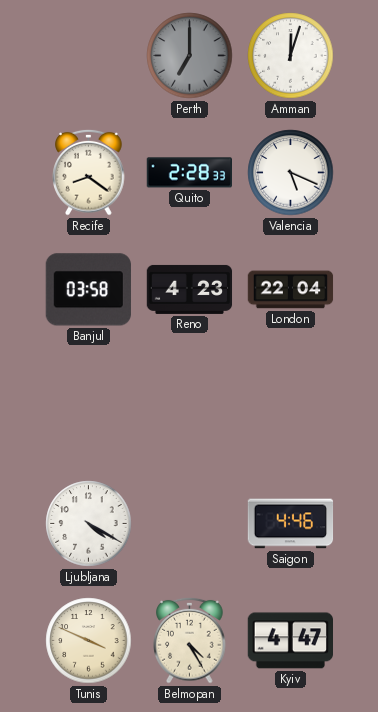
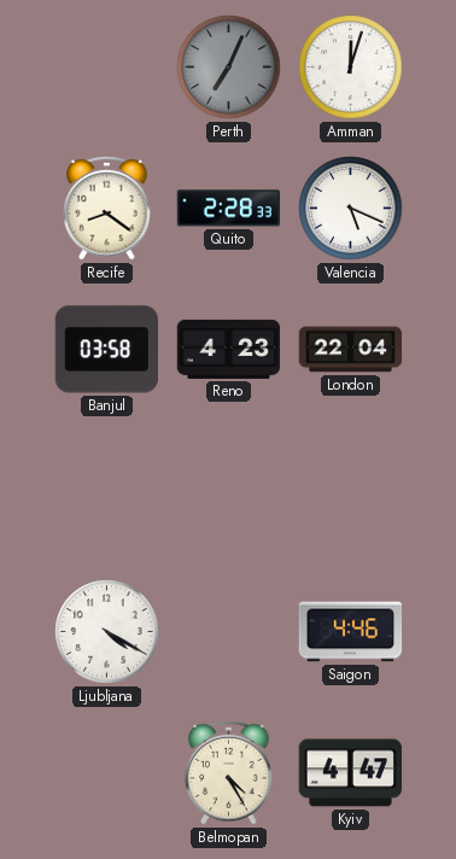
Perth: 7:00 -> 7:04
Tunis: 3:49 -> none
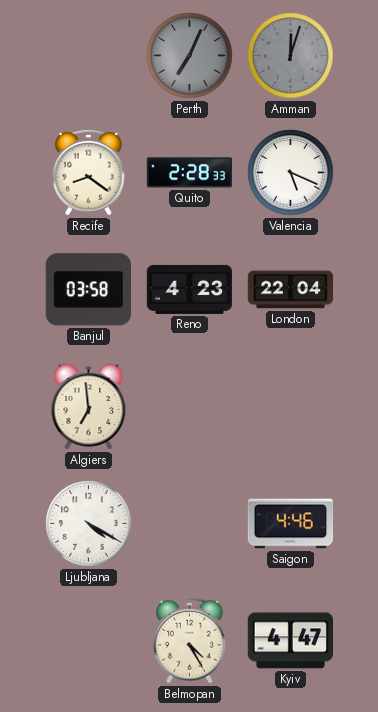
Amman dial: white -> grey
Algiers: none -> 6:59
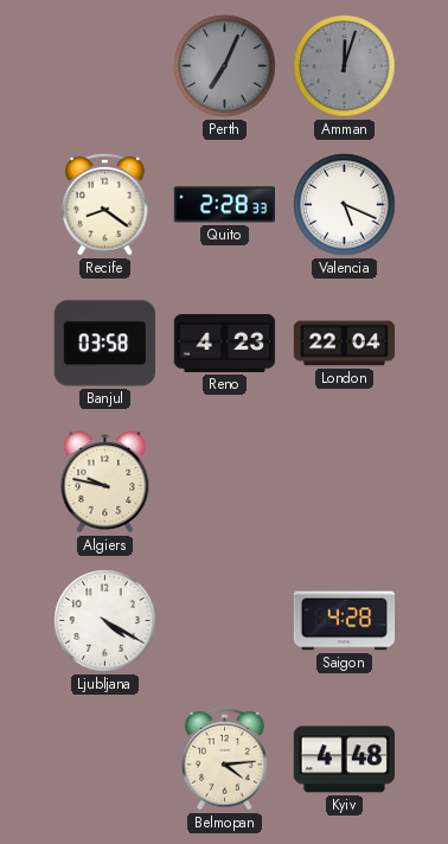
Algiers: 6:59 -> 9:47
Saigon: 4:46 -> 4:28
Belmopan: 4:25 -> 4:14
Kyiv: 4:47 -> 4:48
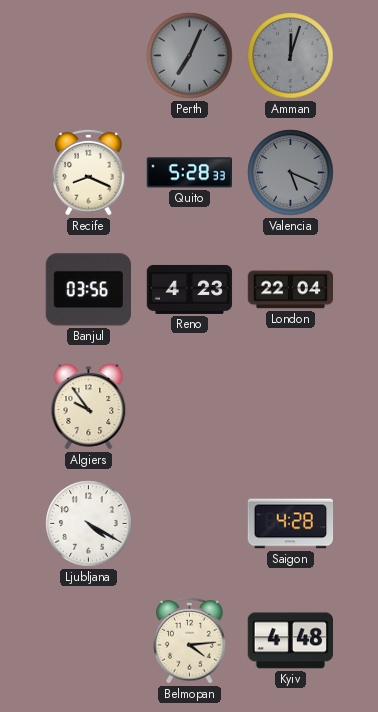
Recife: 8:21 -> 8:19
Quito: 2:28 -> 5:28
Valencia dial: white -> grey
Banjul: 03:58 -> 03:56
Algiers: 9:47 -> 9:54
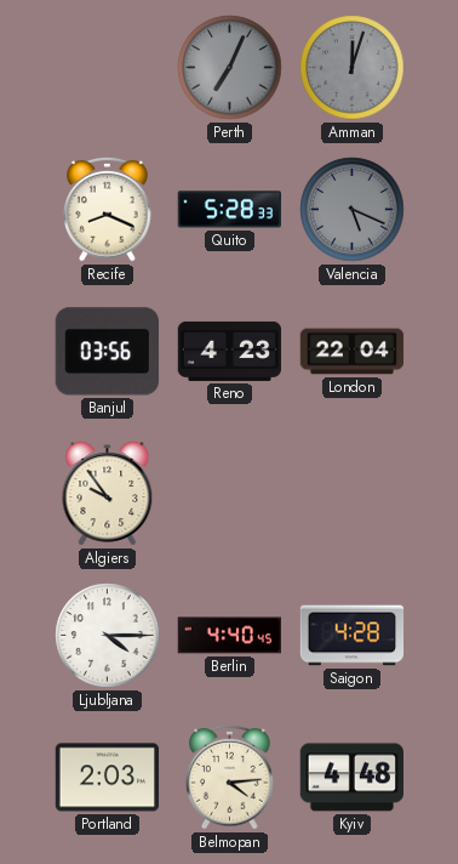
Ljubljana: 4:20 -> 4:15
Berlin: none -> 4:40
Portland: none -> 2:03
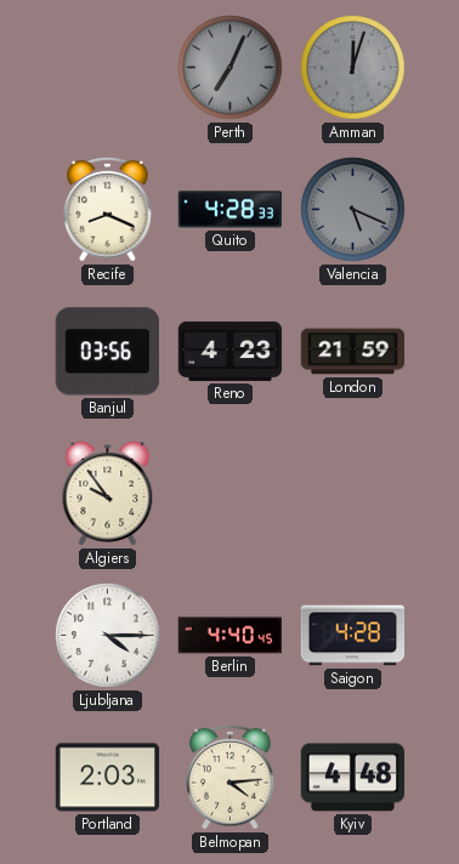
Quito: 5:28 -> 4:28
London: 22:04 -> 21:59
